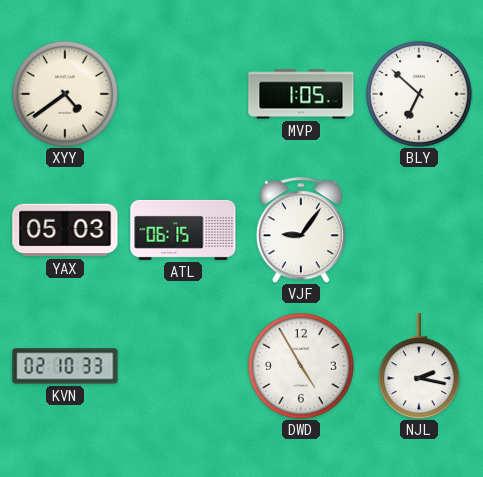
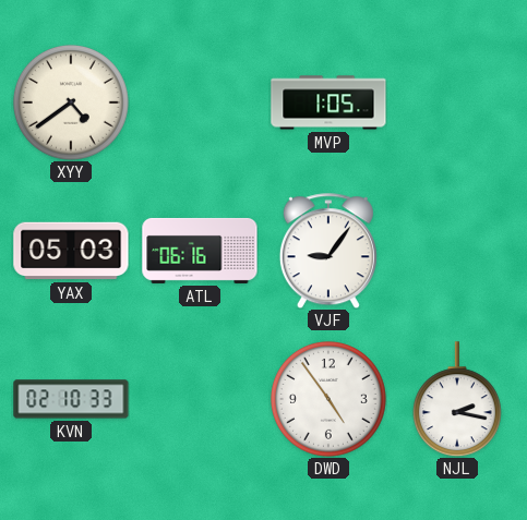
BLY: 6:52 -> none
ATL: 06:15 -> 06:16
DWD: 4:55 -> 4:54
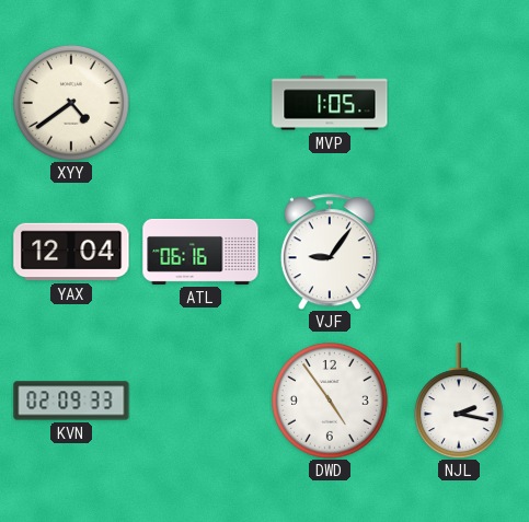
YAX: 05:03 -> 12:04
KVN: 02:10 -> 02:09
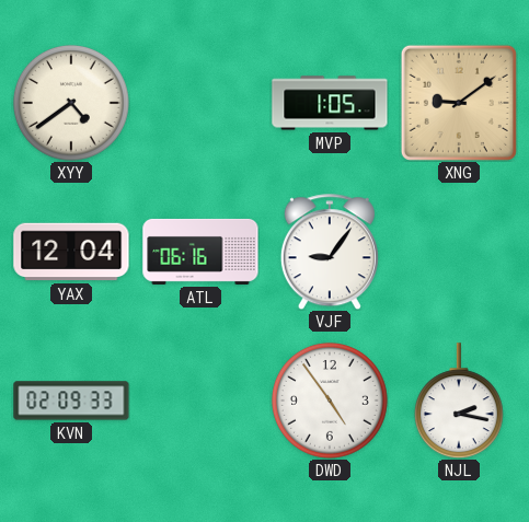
XNG: none -> 9:09
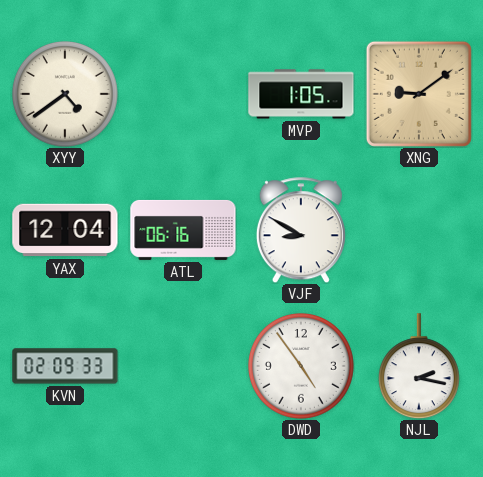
VJF: 9:06 -> 8:50
